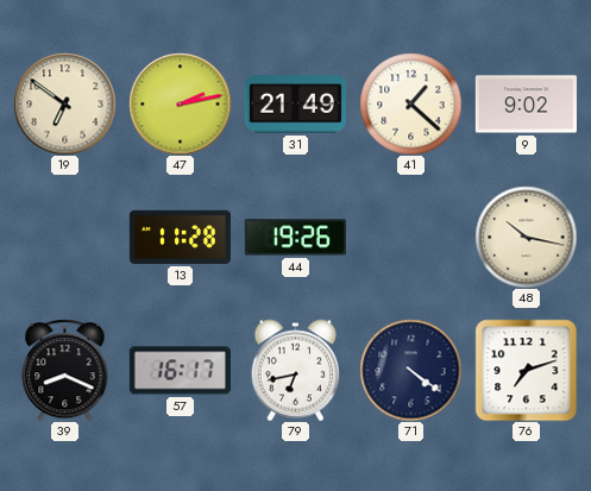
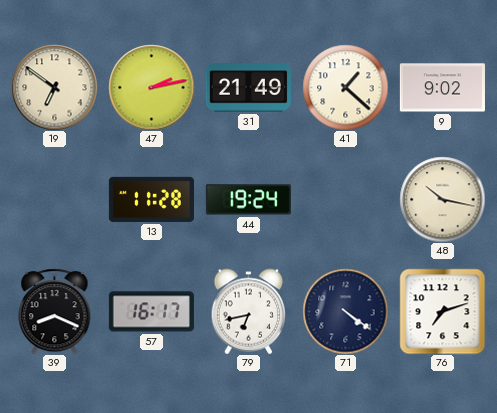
44: 19:26 -> 19:24
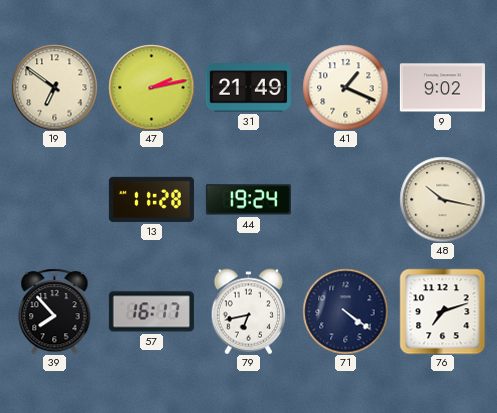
41: 1:22 -> 1:19
39: 8:19 -> 7:53
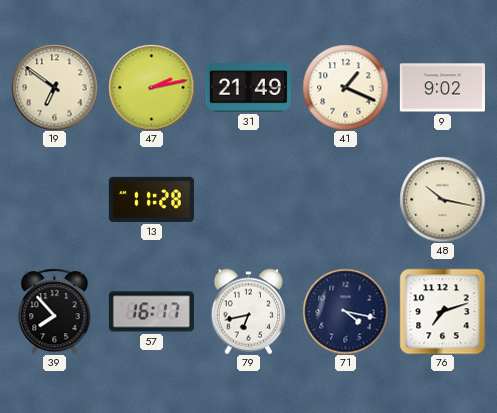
44: 19:24 -> none
71: 4:21 -> 4:17
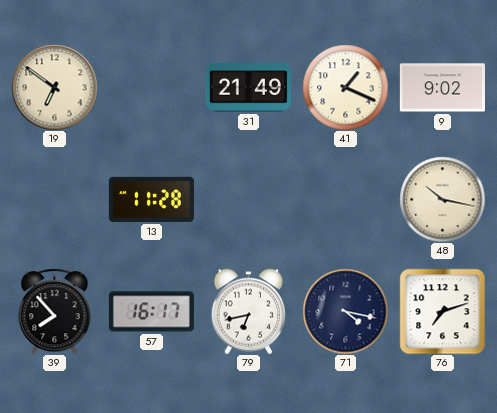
47: 2:13 -> none
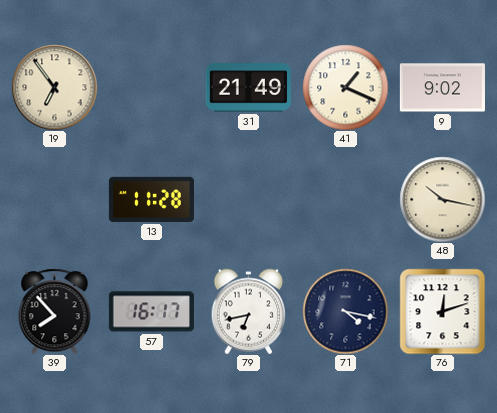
19: 6:51 -> 6:54
76: 7:12 -> 12:12
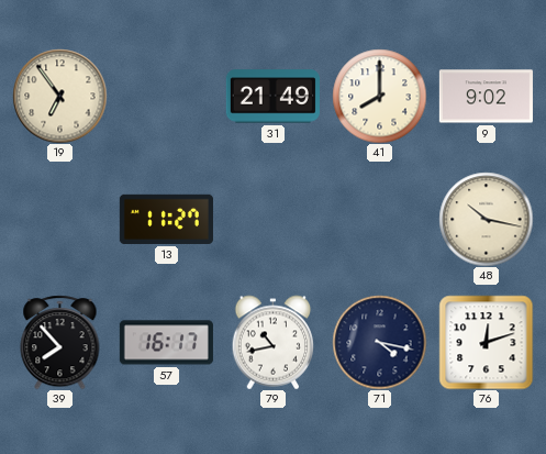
41: 1:19 -> 8:00
13: 11:28 -> 11:27
79: 6:43 -> 10:43
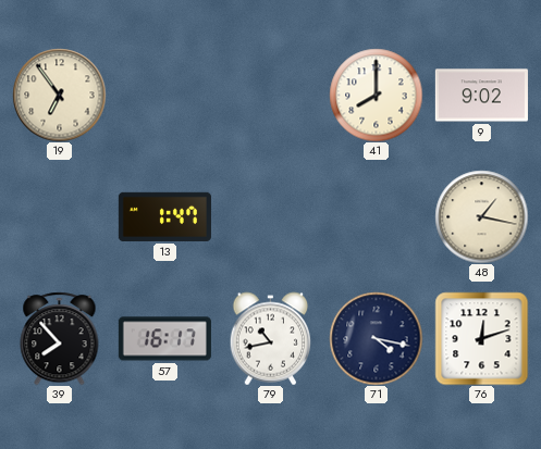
31: 21:49 -> none
13: 11:27 -> 1:47
48: 10:17 -> 1:17
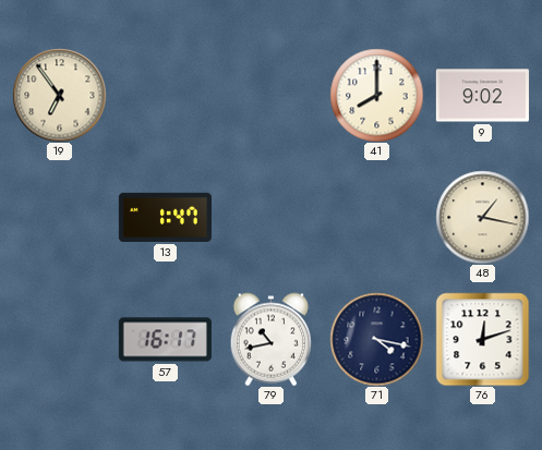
39: 7:53 -> none
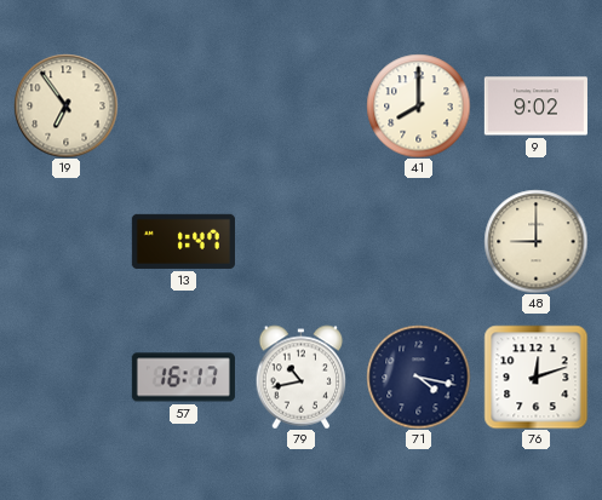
48: 1:17 -> 9:00
